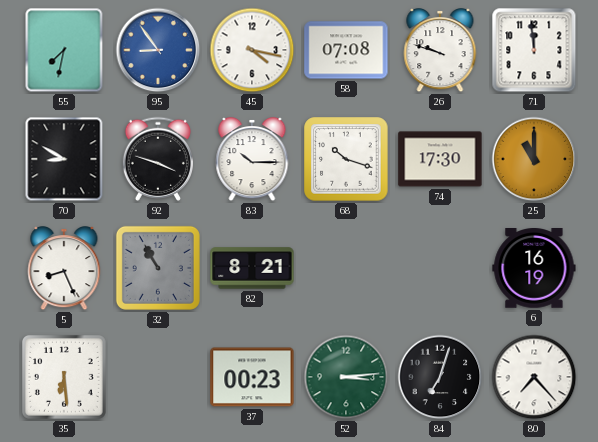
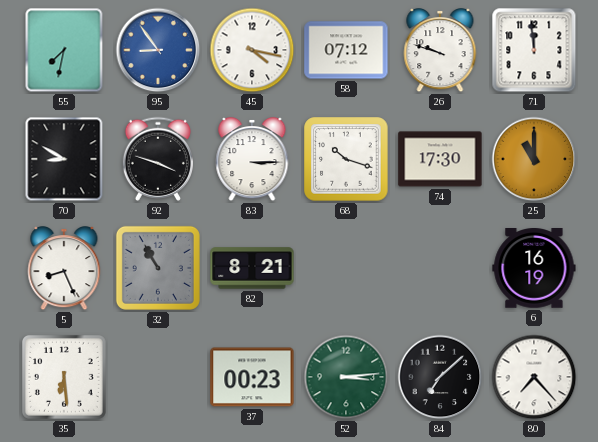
58: 07:08 -> 07:12
83: 10:15 -> 3:15
84: 7:03 -> 7:08
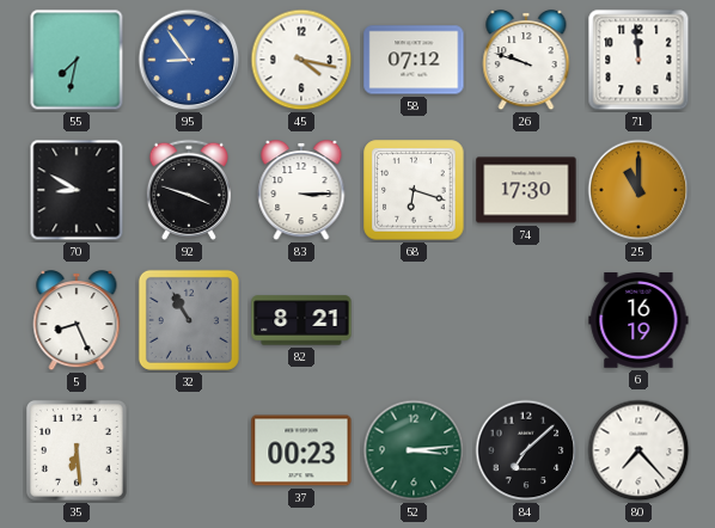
68: 10:18 -> 6:18
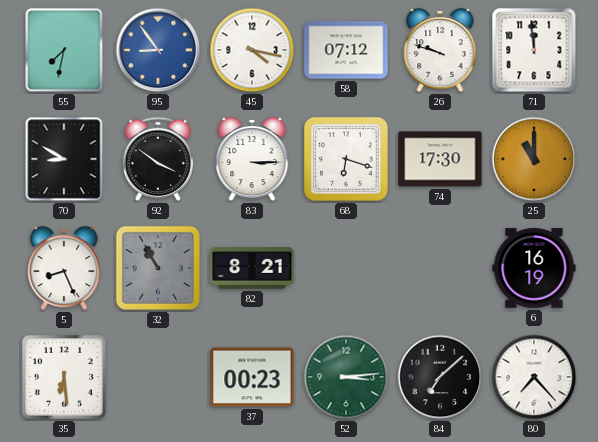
92: 3:48 -> 3:51
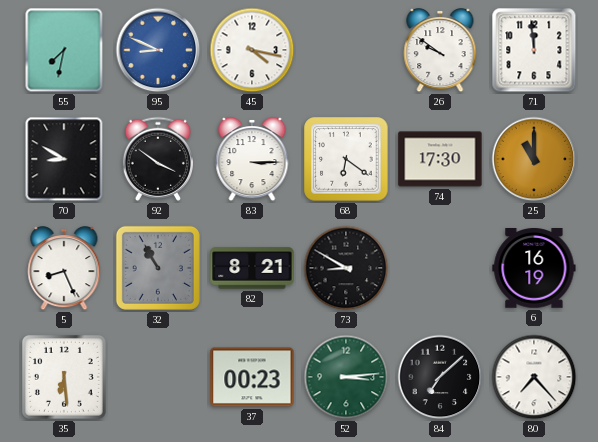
95: 8:54 -> 8:49
58: 07:12 -> none
26: 9:48 -> 9:51
68: 6:18 -> 6:21
73: none -> 8:50
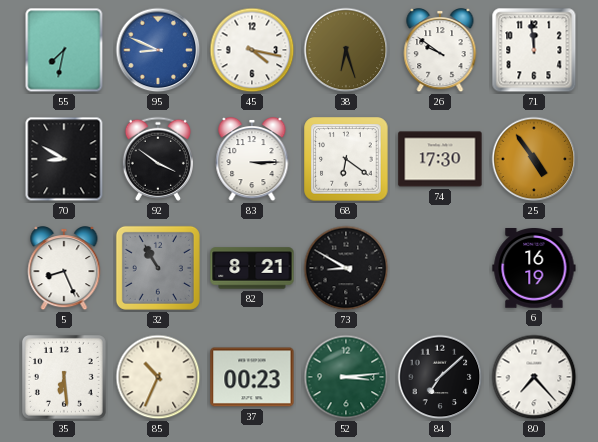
38: none -> 6:27
25: 11:00 -> 4:54
85: none -> 10:34
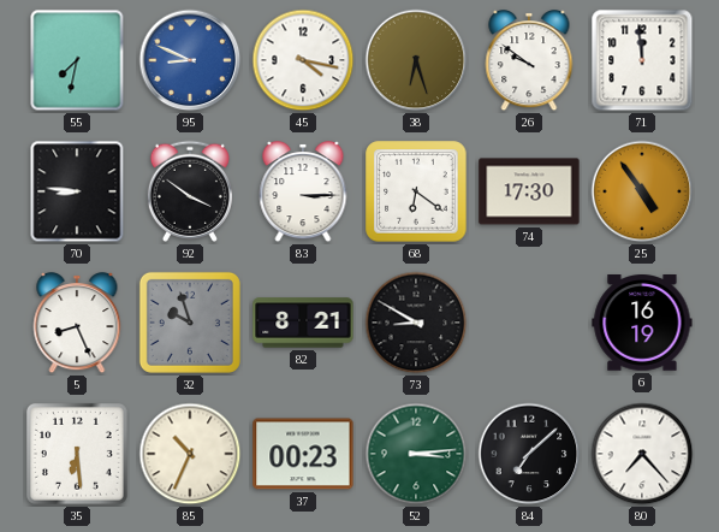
70: 8:50 -> 8:46
32: 10:55 -> 9:57
